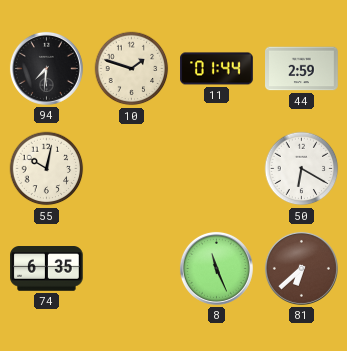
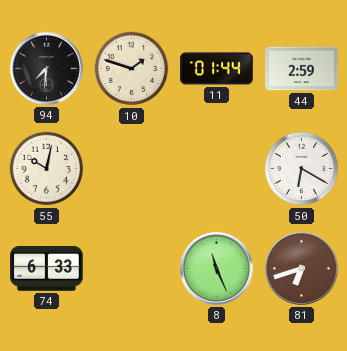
74: 6:35 -> 6:33
81: 6:38 -> 6:42
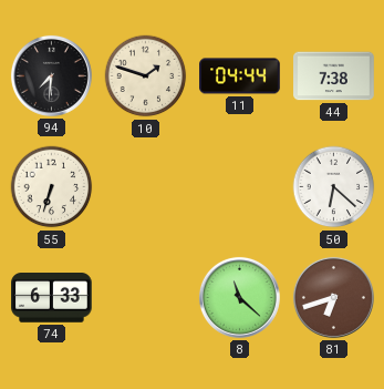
11: 01:44 -> 04:44
44: 2:59 -> 7:38
55: 10:02 -> 6:33
50: 6:20 -> 6:22
8: 11:26 -> 11:22
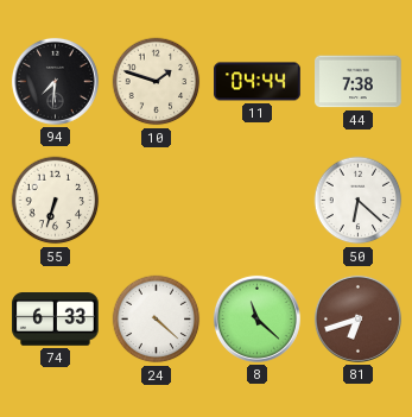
24: none -> 4:22
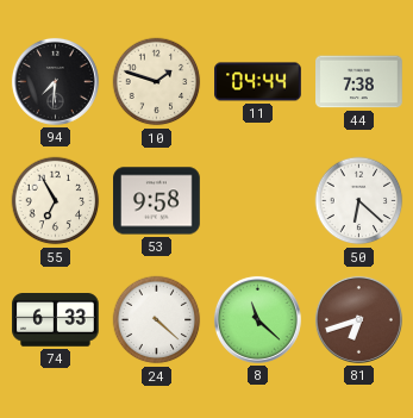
55: 6:33 -> 6:55
53: none -> 9:58
